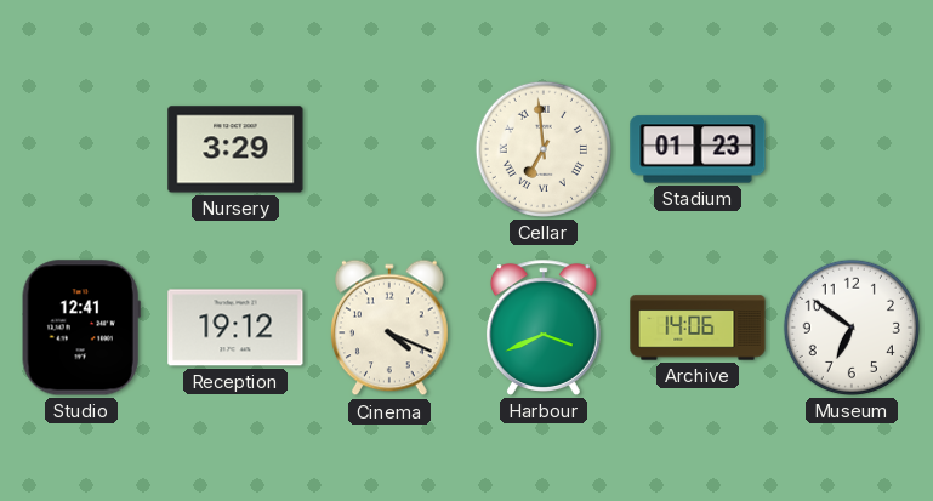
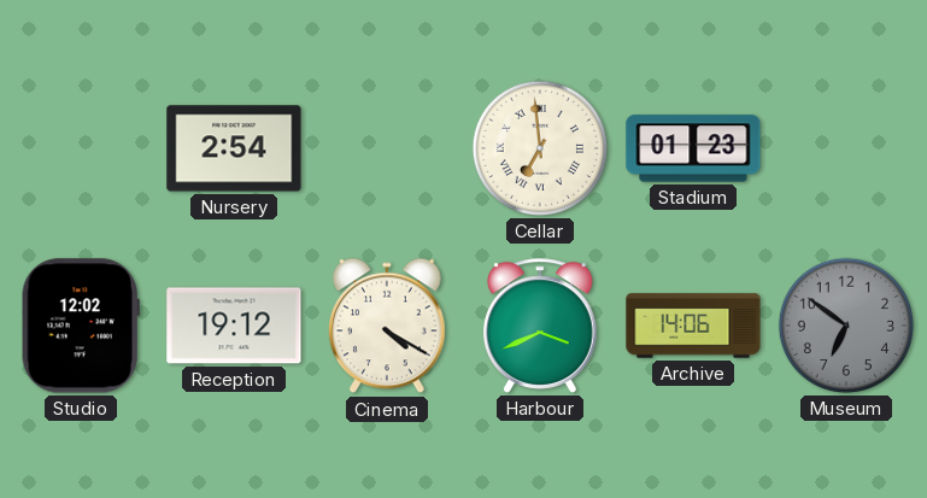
Nursery: 3:29 -> 2:54
Studio: 12:41 -> 12:02
Cinema: 4:19 -> 4:20
Museum dial: white -> grey
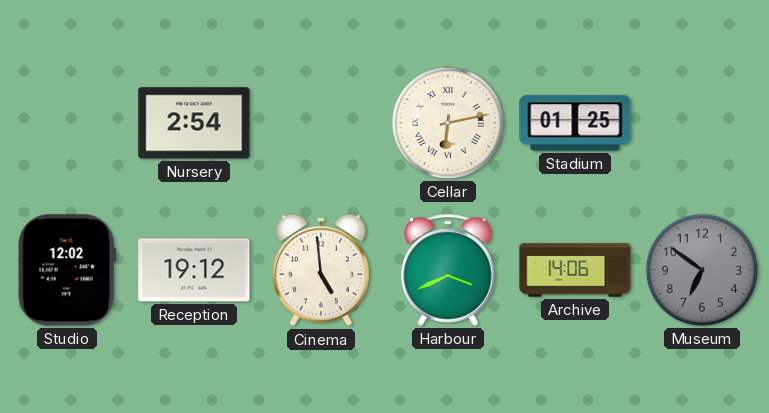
Cellar: 6:59 -> 6:13
Stadium: 01:23 -> 01:25
Cinema: 4:20 -> 4:59
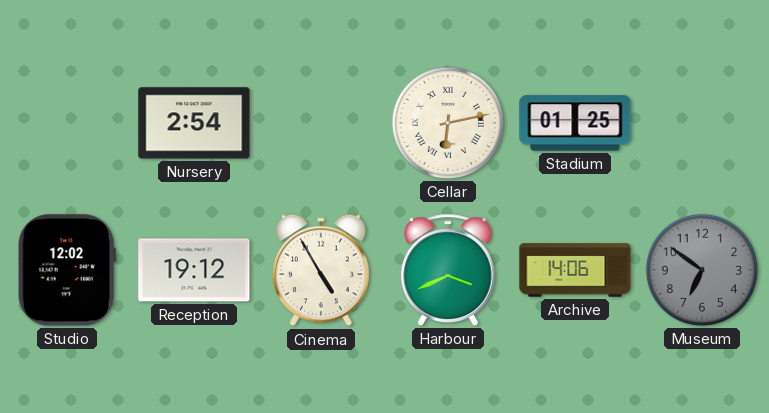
Cinema: 4:59 -> 4:55
